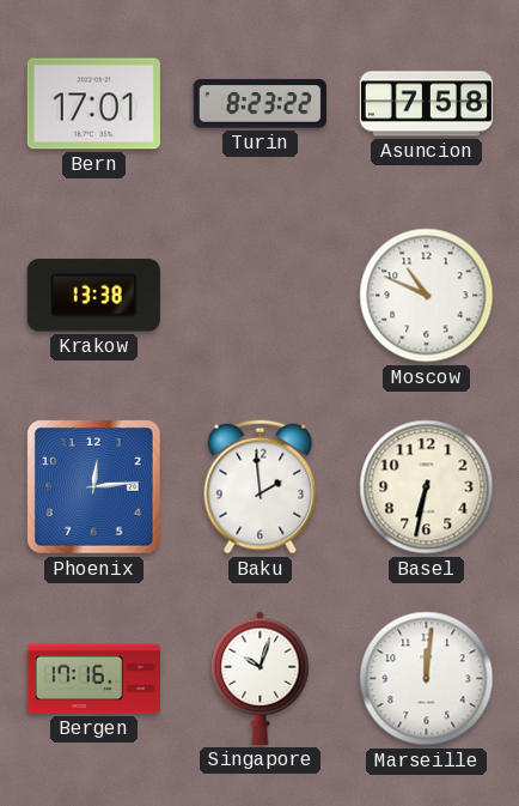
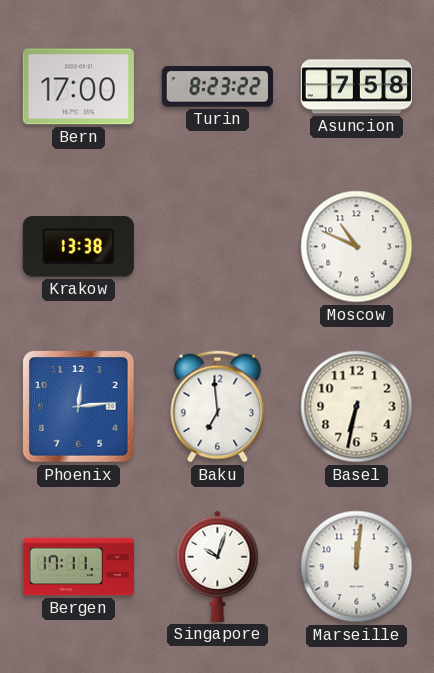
Bern: 17:01 -> 17:00
Baku: 1:59 -> 6:59
Bergen: 17:16 -> 17:11
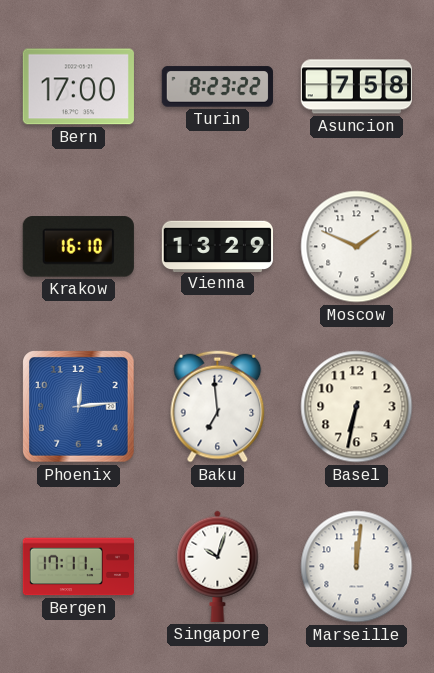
Krakow: 13:38 -> 16:10
Vienna: none -> 13:29
Moscow: 10:49 -> 1:49
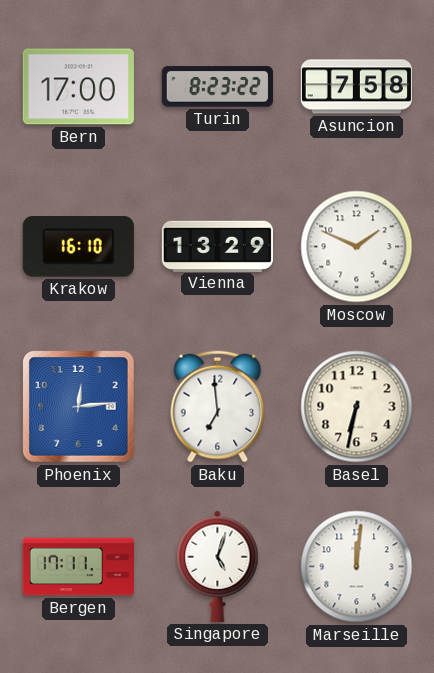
Singapore: 10:03 -> 5:03
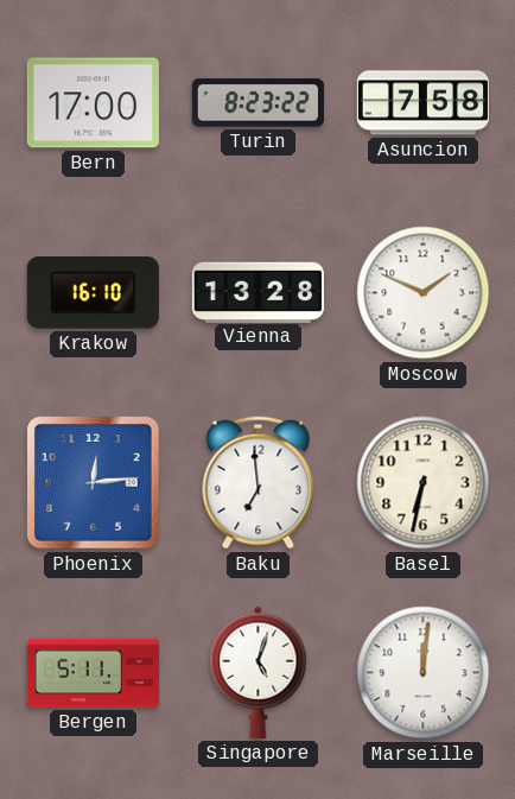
Vienna: 13:29 -> 13:28
Bergen: 17:11 -> 5:11
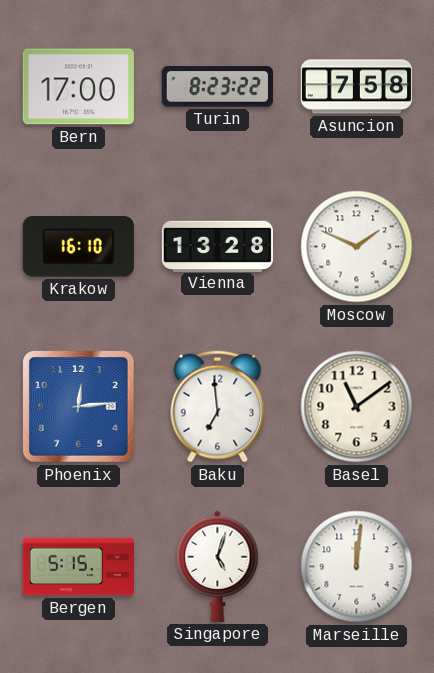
Basel: 6:32 -> 11:09
Bergen: 5:11 -> 5:15
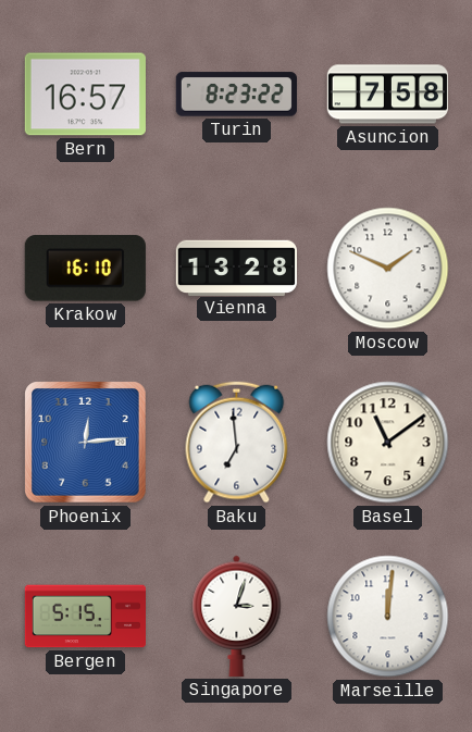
Bern: 17:00 -> 16:57
Singapore: 5:03 -> 3:03
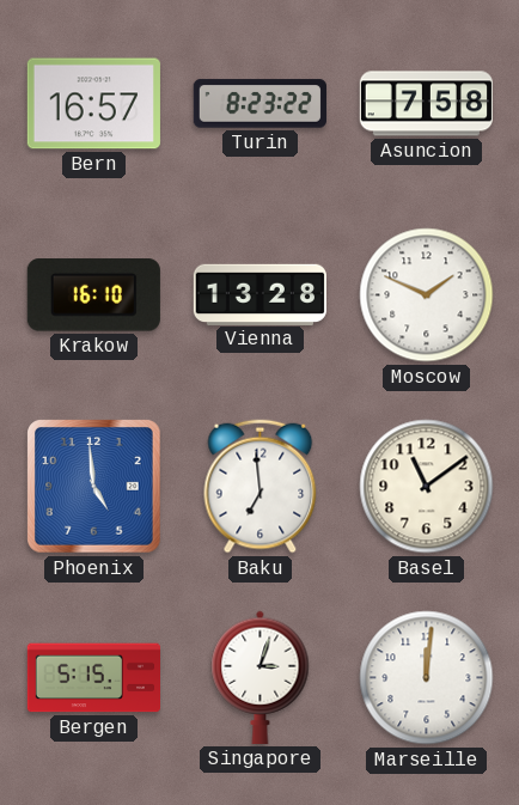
Phoenix: 12:14 -> 4:59
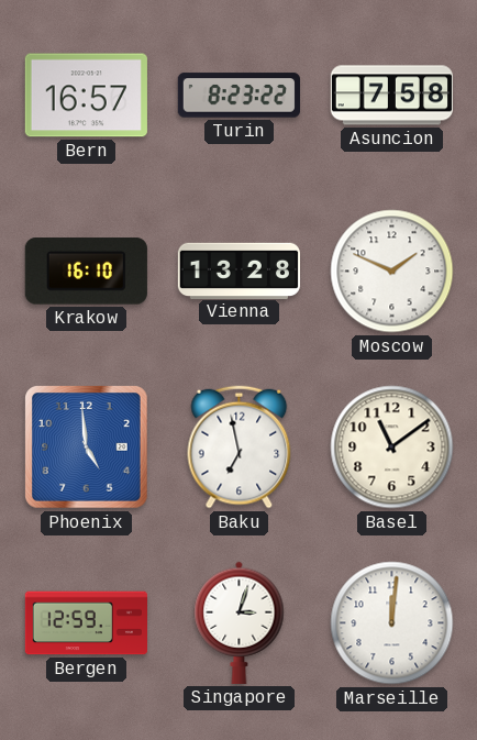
Baku: 6:59 -> 6:58
Bergen: 5:15 -> 12:59
